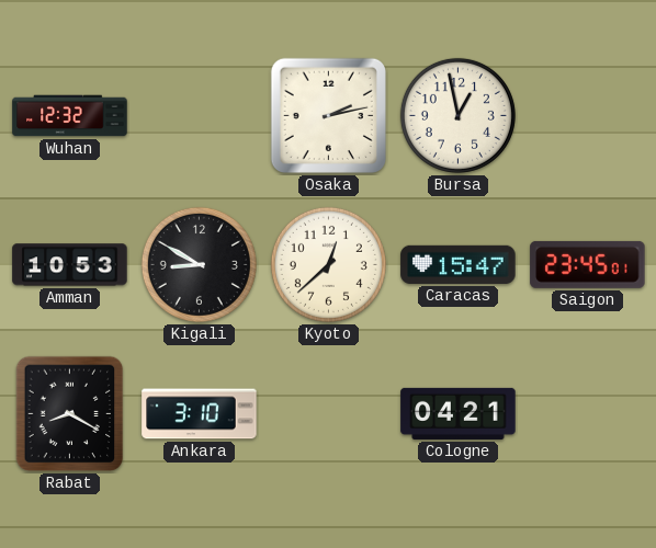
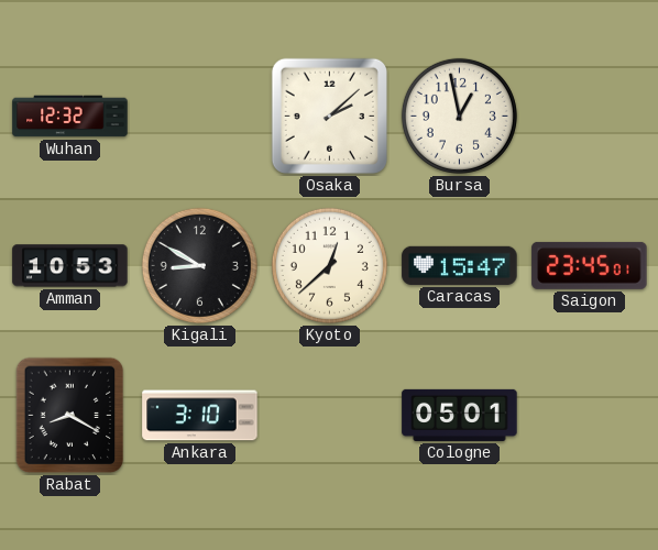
Osaka: 2:13 -> 2:08
Cologne: 04:21 -> 05:01
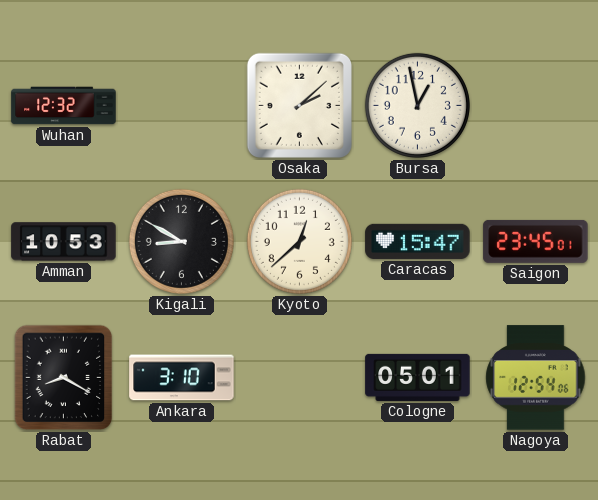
Nagoya: none -> 12:54
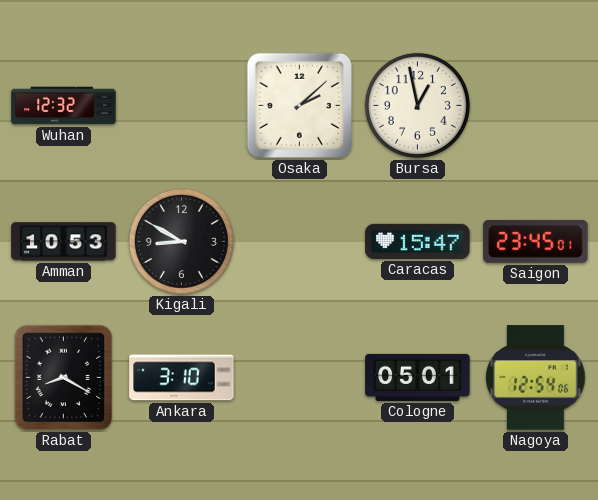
Kyoto: 12:38 -> none
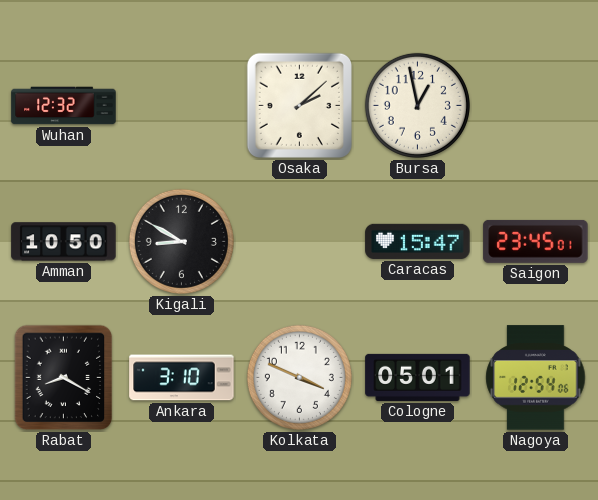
Amman: 10:53 -> 10:50
Kolkata: none -> 3:49
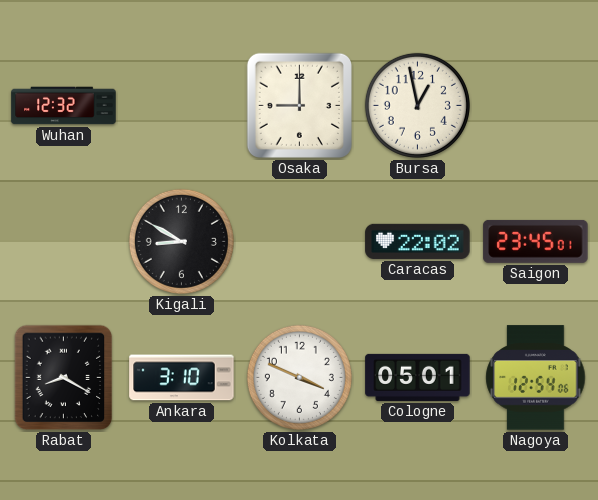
Osaka: 2:08 -> 9:00
Amman: 10:50 -> none
Caracas: 15:47 -> 22:02
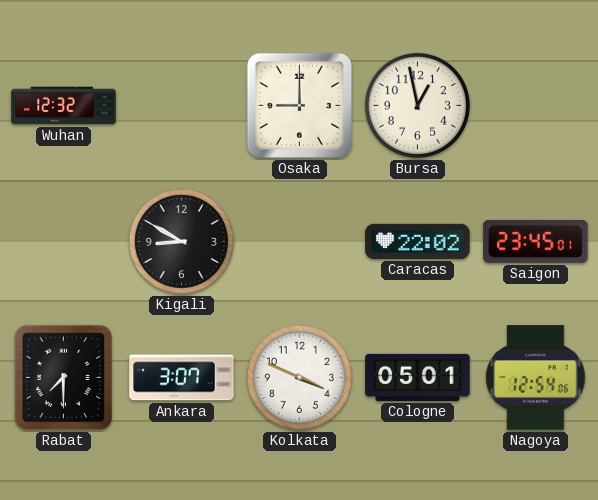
Rabat: 8:20 -> 7:30
Ankara: 3:10 -> 3:07
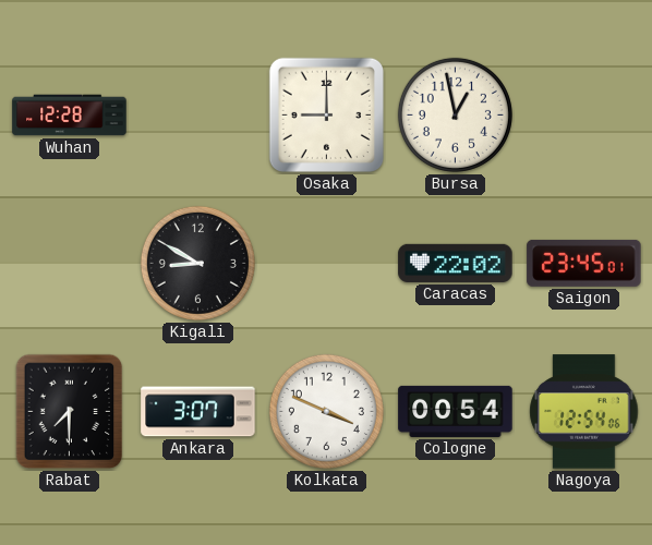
Wuhan: 12:32 -> 12:28
Cologne: 05:01 -> 00:54
